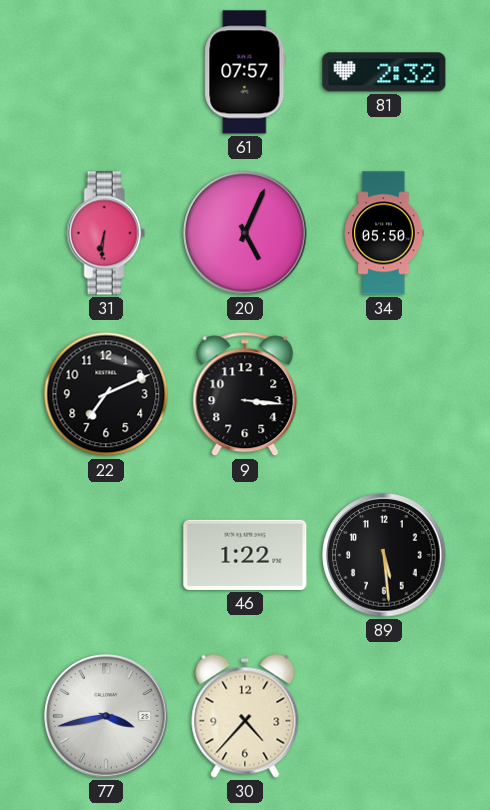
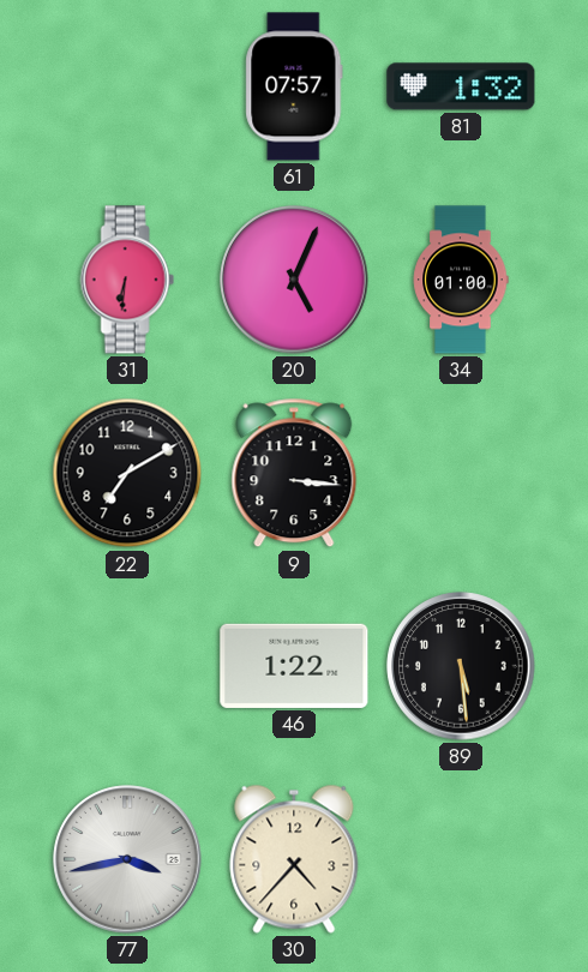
81: 2:32 -> 1:32
34: 05:50 -> 01:00
22: 7:11 -> 7:10
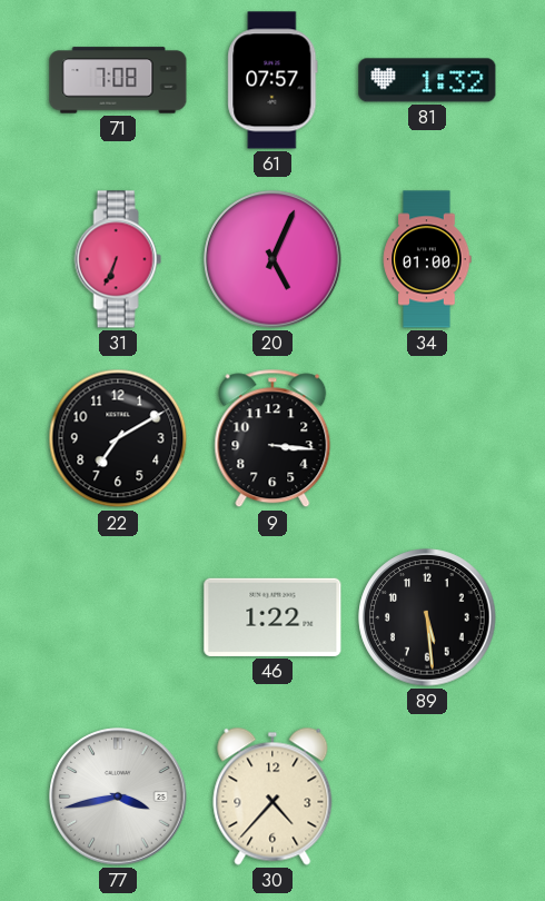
71: none -> 7:08
31: 6:31 -> 6:34
